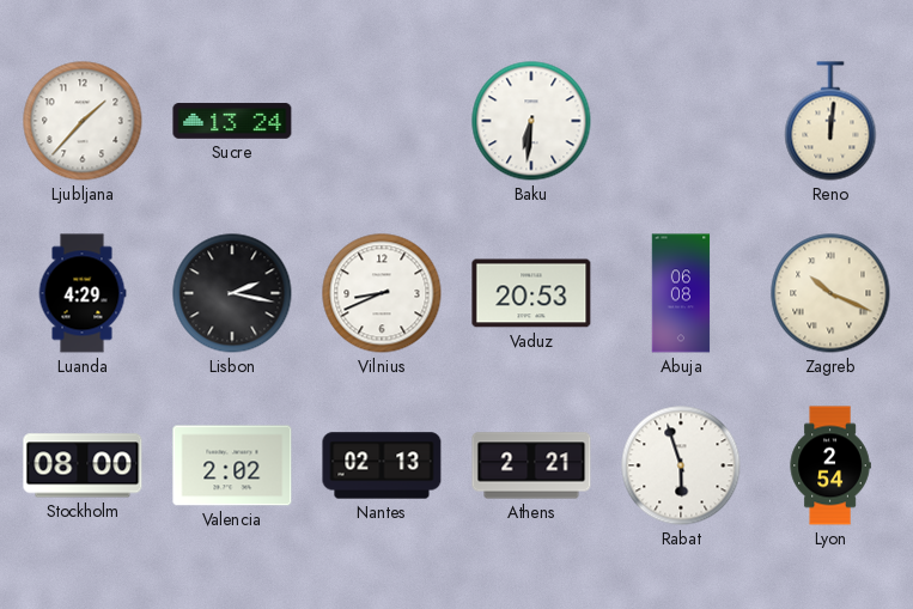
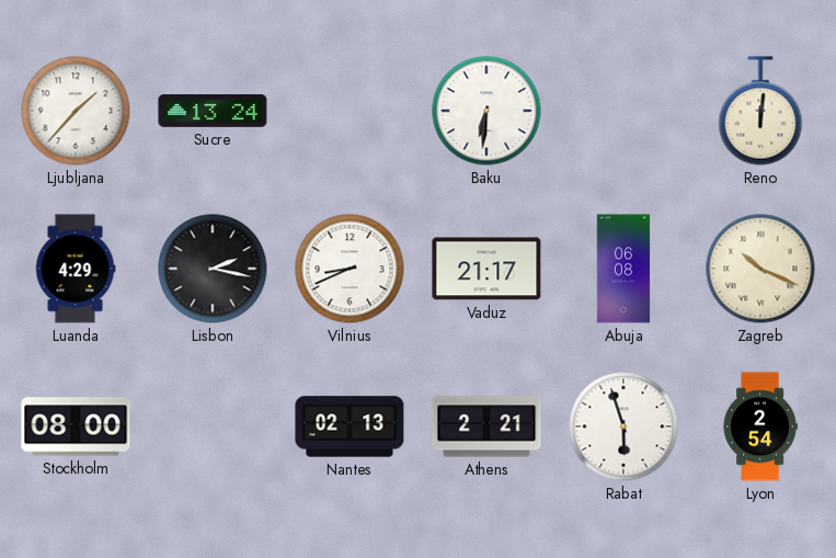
Vaduz: 20:53 -> 21:17
Valencia: 2:02 -> none
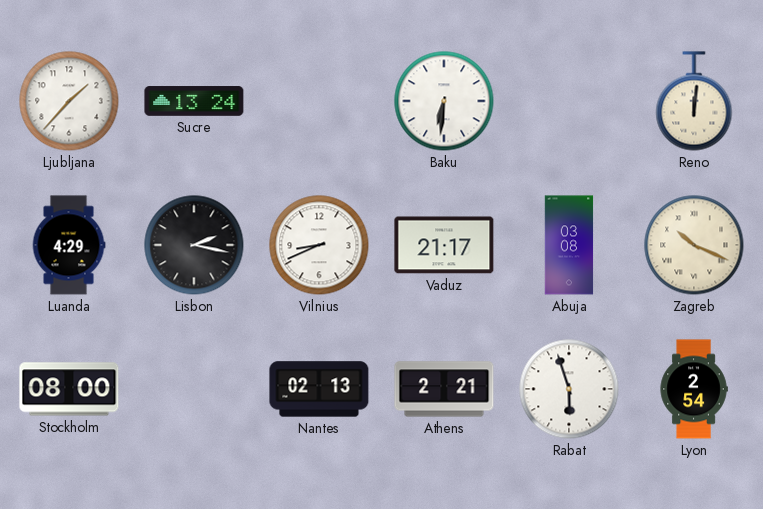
Abuja: 06:08 -> 03:08
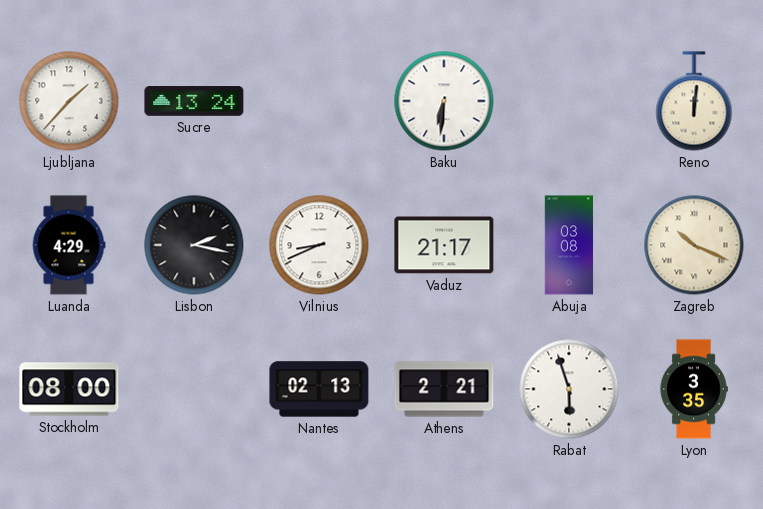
Lyon: 2:54 -> 3:35
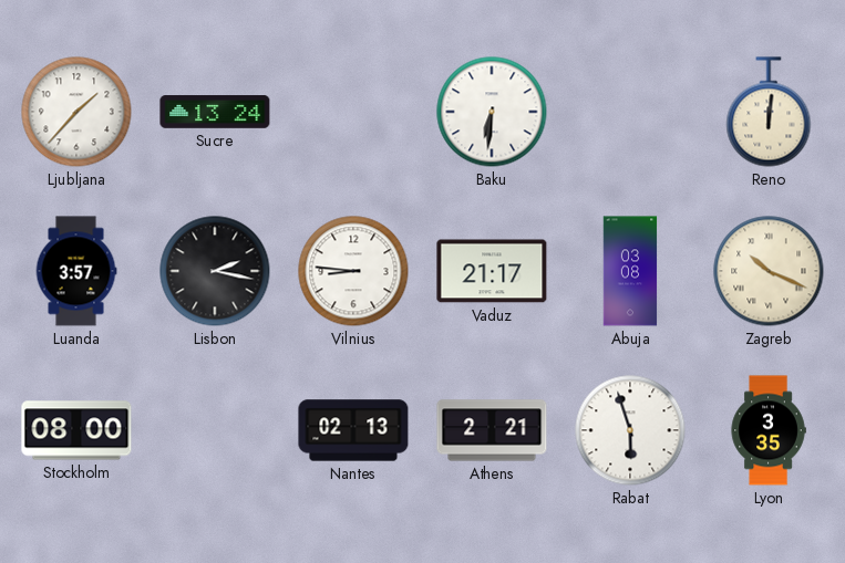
Luanda: 4:29 -> 3:57
Vilnius: 8:41 -> 8:46
